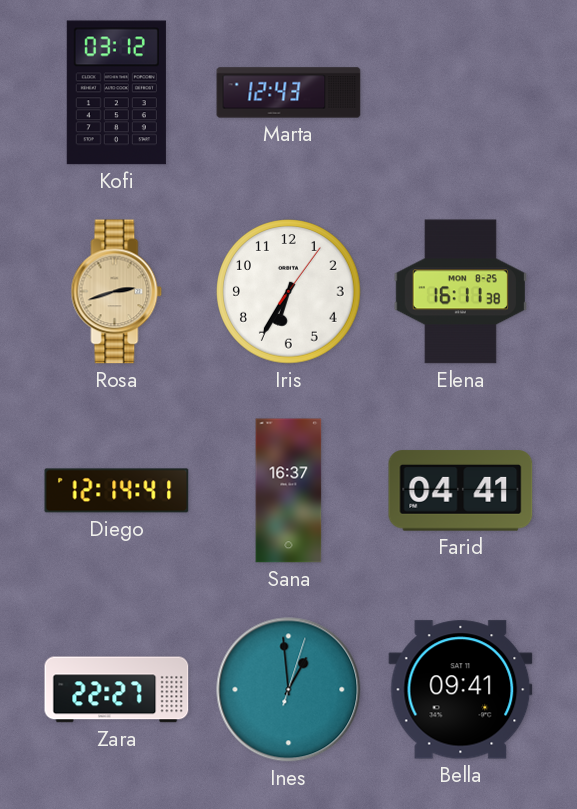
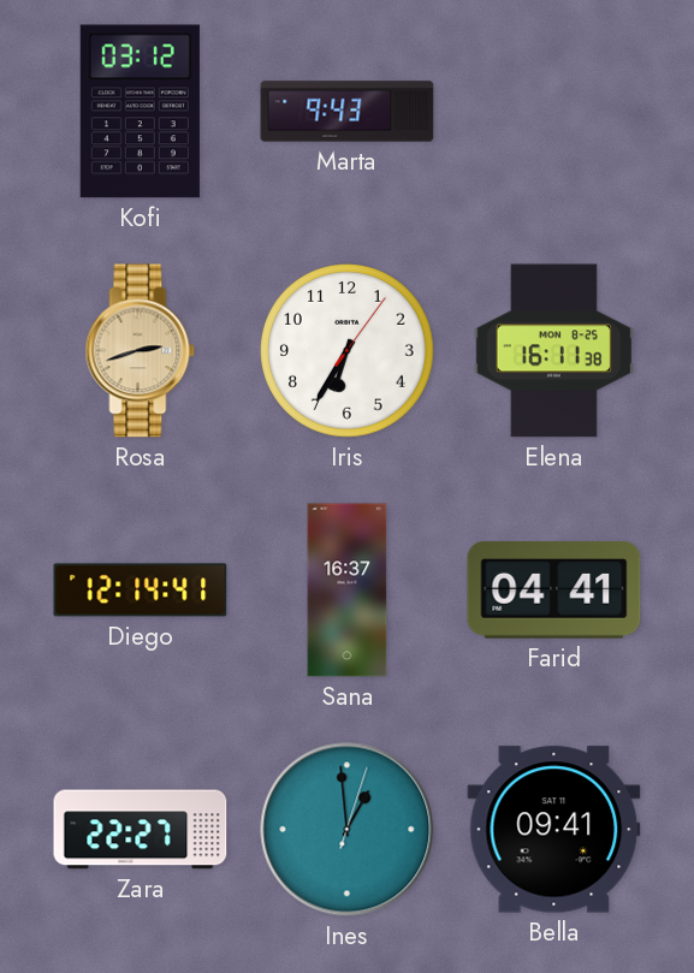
Marta: 12:43 -> 9:43
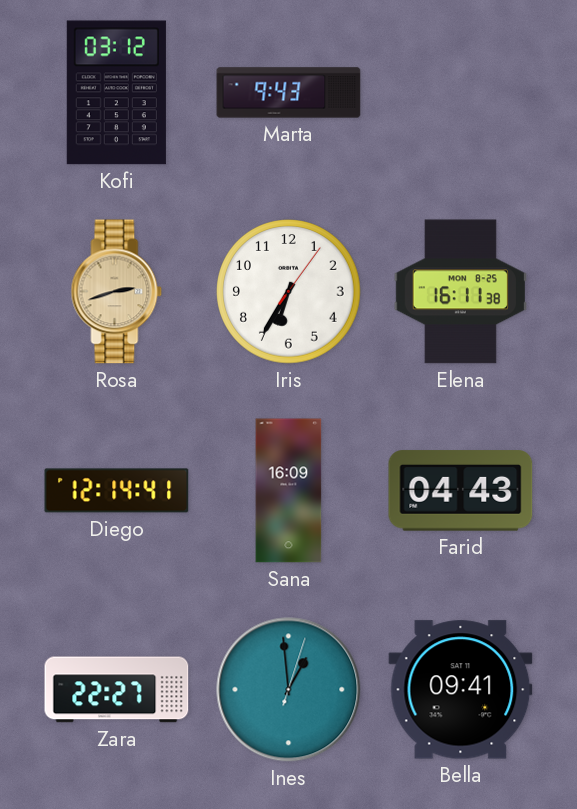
Sana: 16:37 -> 16:09
Farid: 04:41 -> 04:43
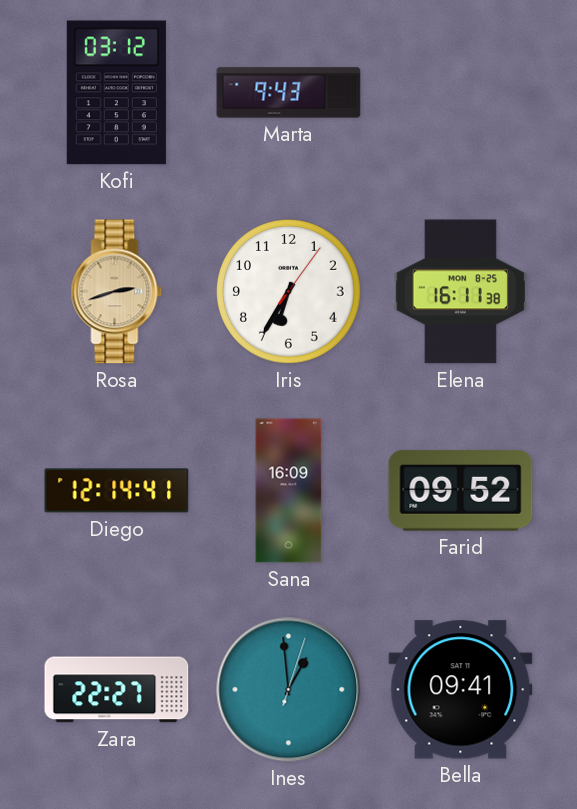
Farid: 04:43 -> 09:52
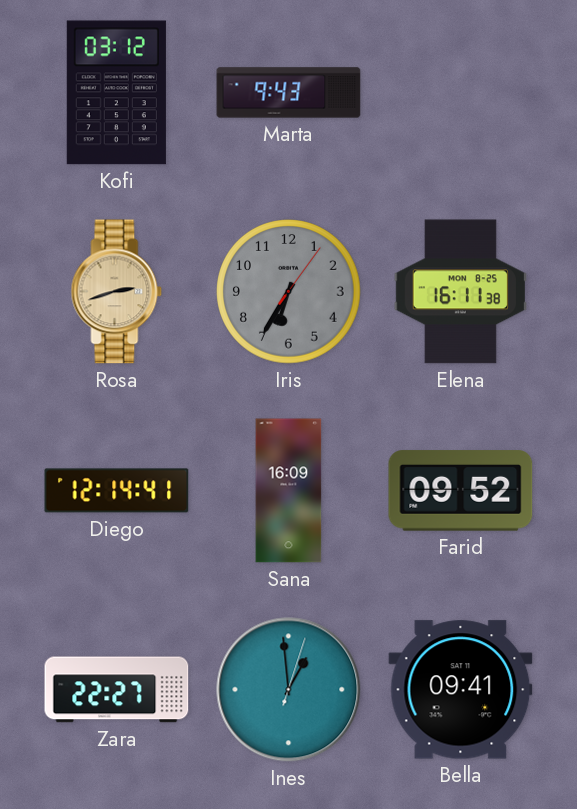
Iris dial: white -> grey
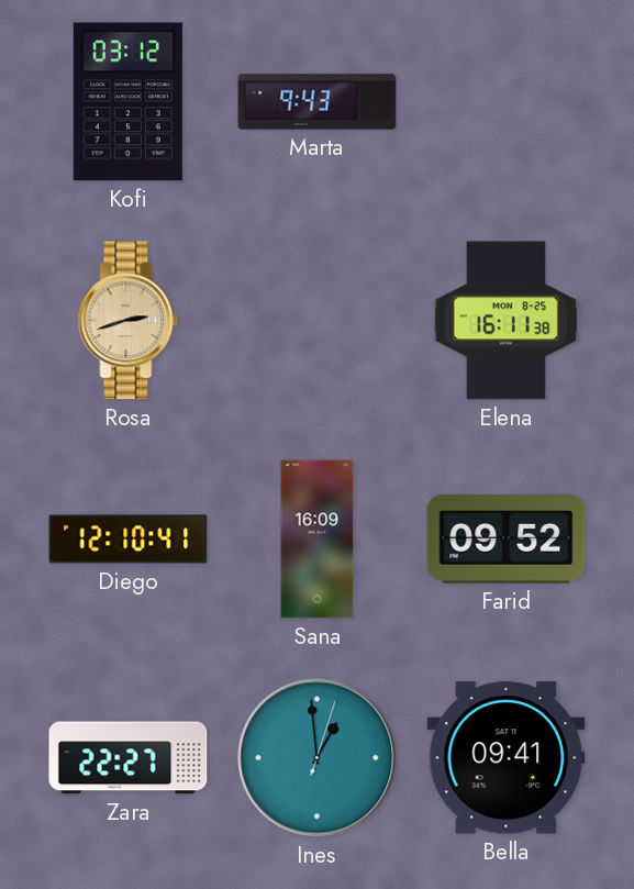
Iris: 6:35 -> none
Diego: 12:14 -> 12:10
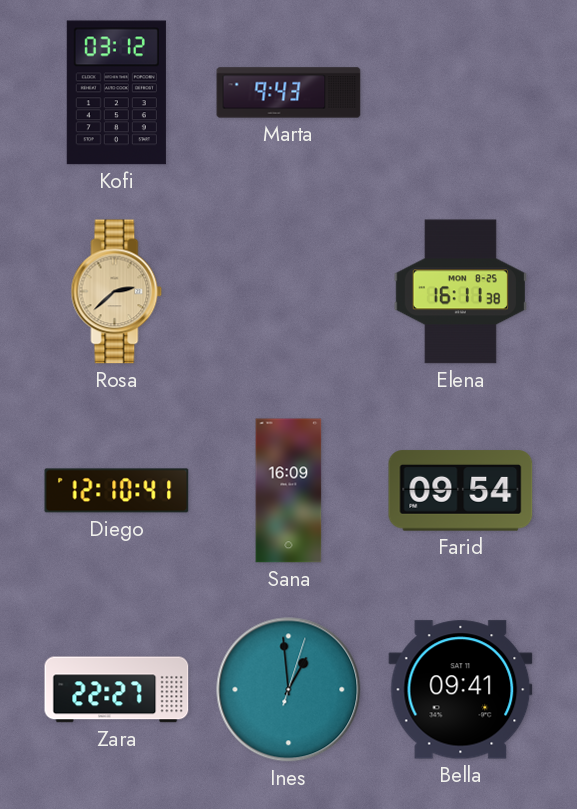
Rosa: 2:42 -> 2:38
Farid: 09:52 -> 09:54
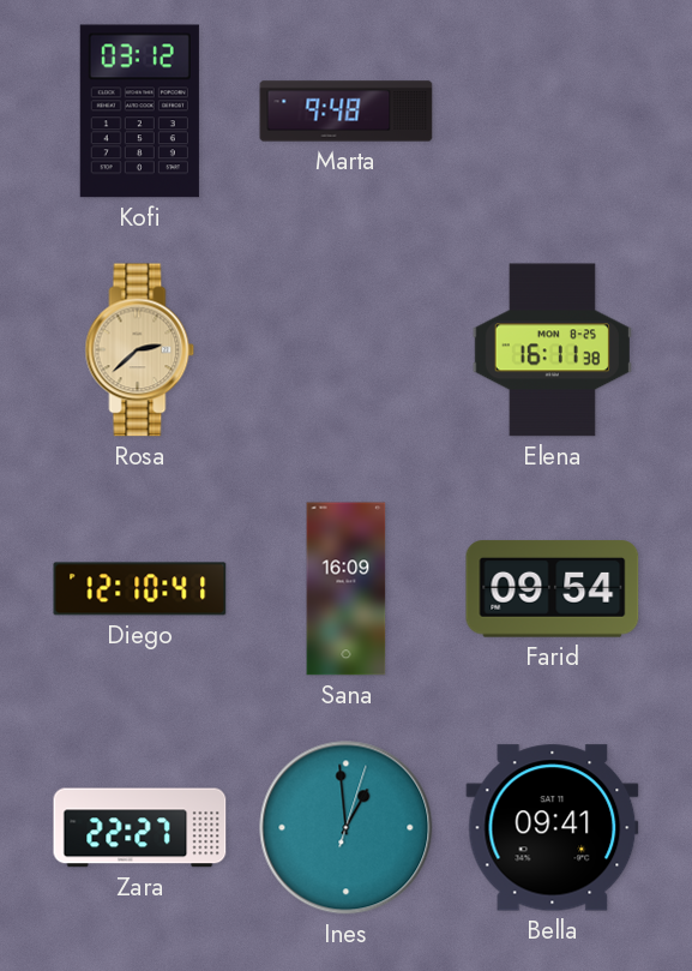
Marta: 9:43 -> 9:48
